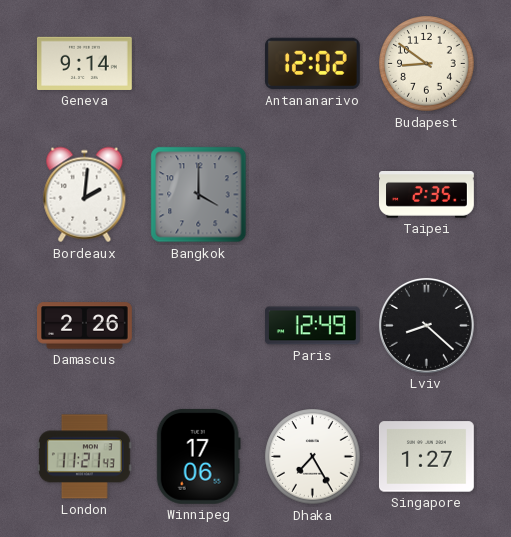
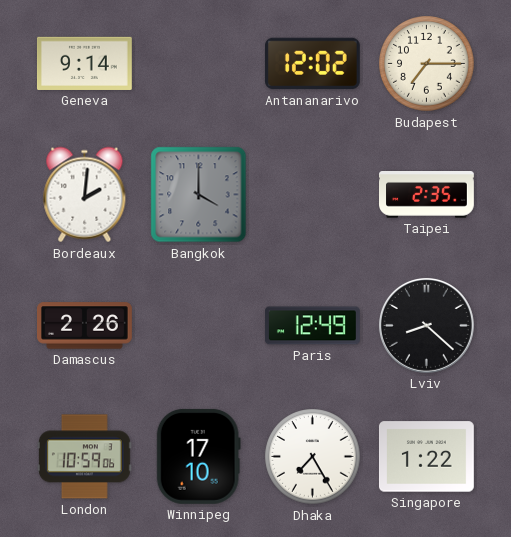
Budapest: 8:51 -> 7:15
London: 11:21 -> 10:59
Winnipeg: 17:06 -> 17:10
Singapore: 1:27 -> 1:22
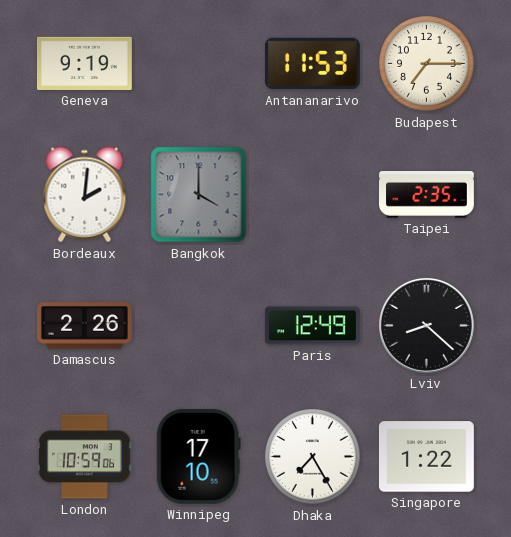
Geneva: 9:14 -> 9:19
Antananarivo: 12:02 -> 11:53
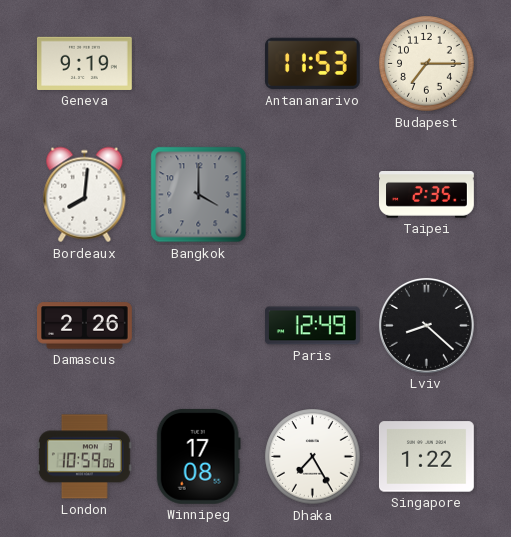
Bordeaux: 2:01 -> 8:01
Winnipeg: 17:10 -> 17:08
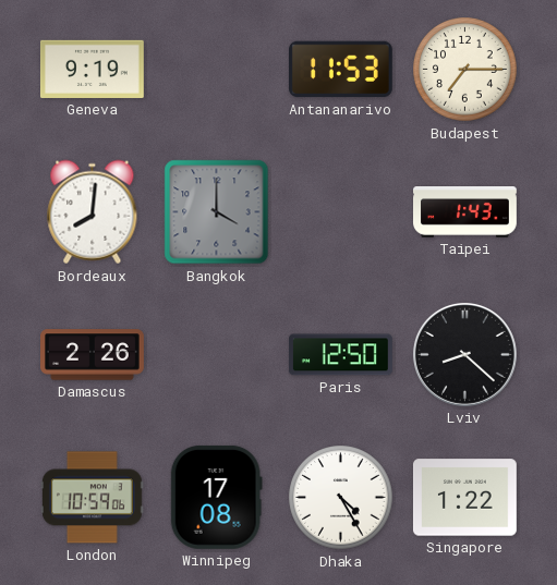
Taipei: 2:35 -> 1:43
Paris: 12:49 -> 12:50
Dhaka: 7:25 -> 4:25
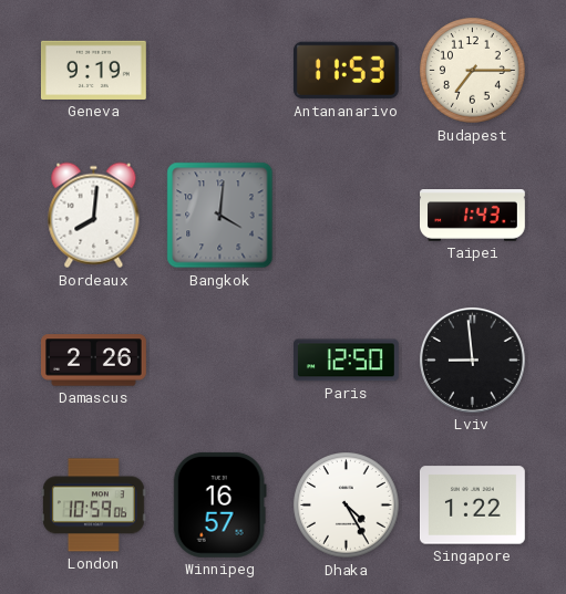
Bangkok: 4:00 -> 4:01
Lviv: 8:22 -> 8:59
Winnipeg: 17:08 -> 16:57
